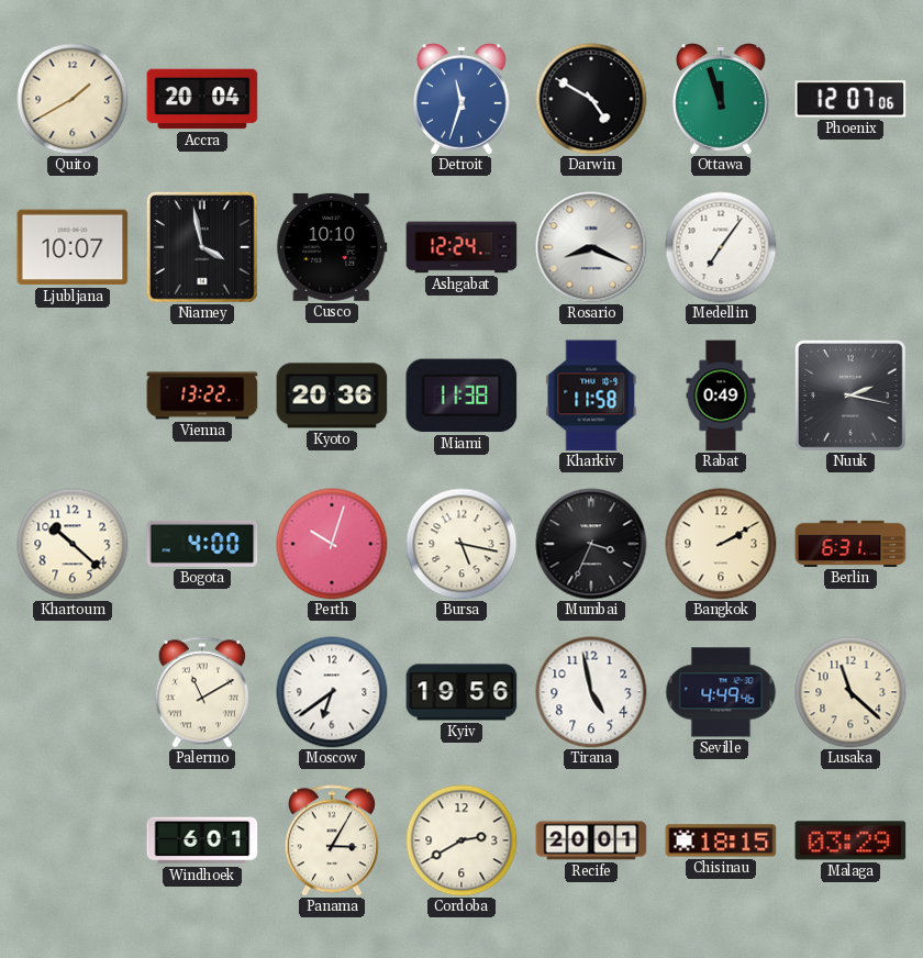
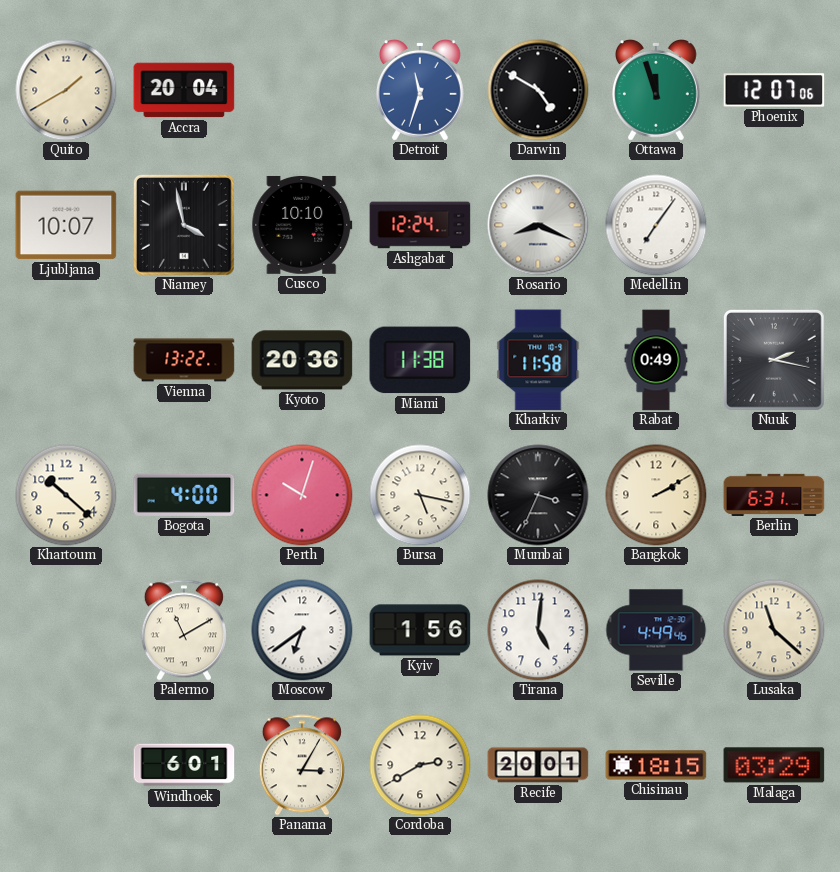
Kyiv: 19:56 -> 1:56
Tirana: 4:58 -> 5:01
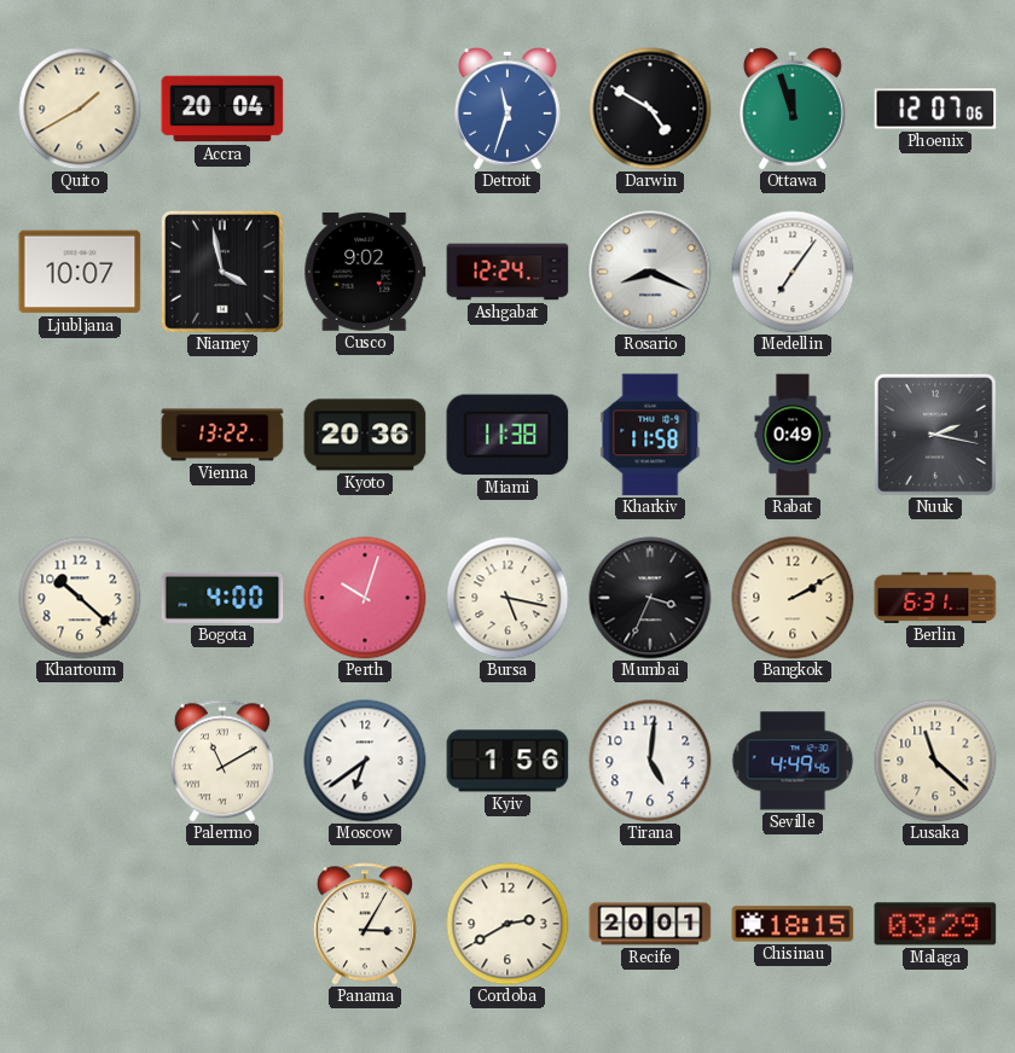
Cusco: 10:10 -> 9:02
Windhoek: 6:01 -> none
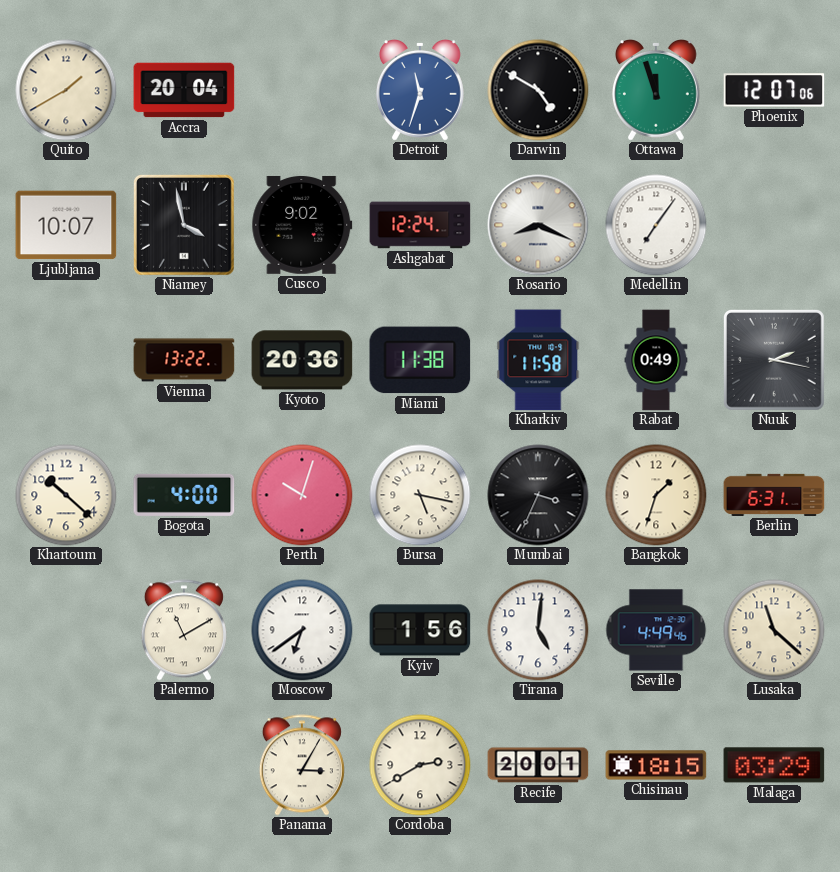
Bangkok: 2:10 -> 1:33
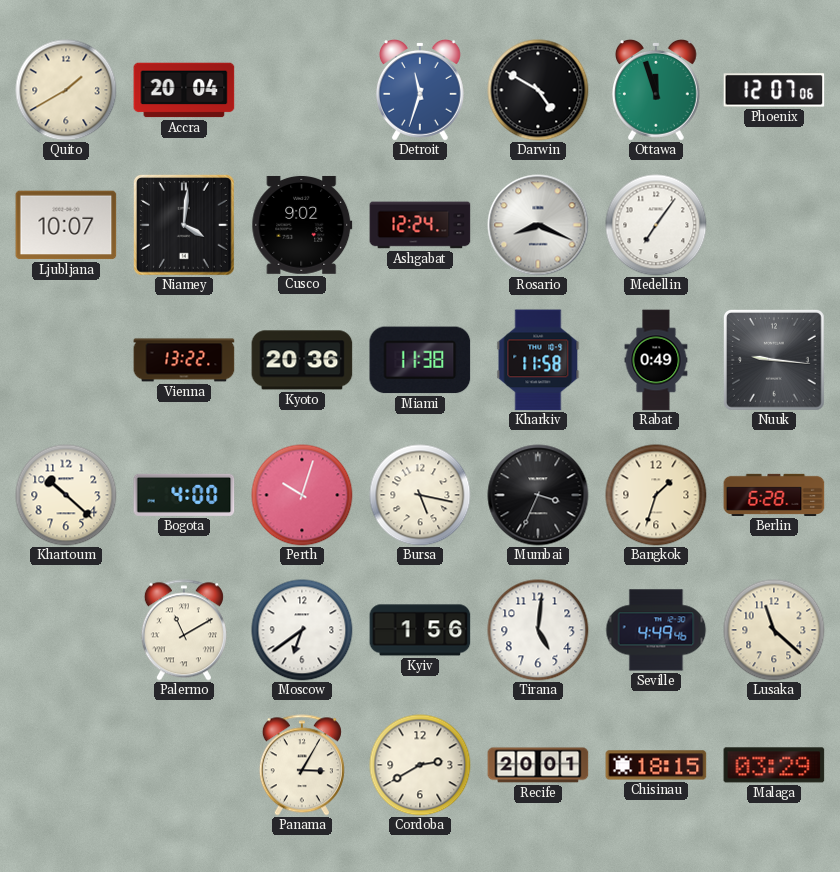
Niamey: 3:58 -> 4:01
Nuuk: 2:17 -> 9:16
Berlin: 6:31 -> 6:28
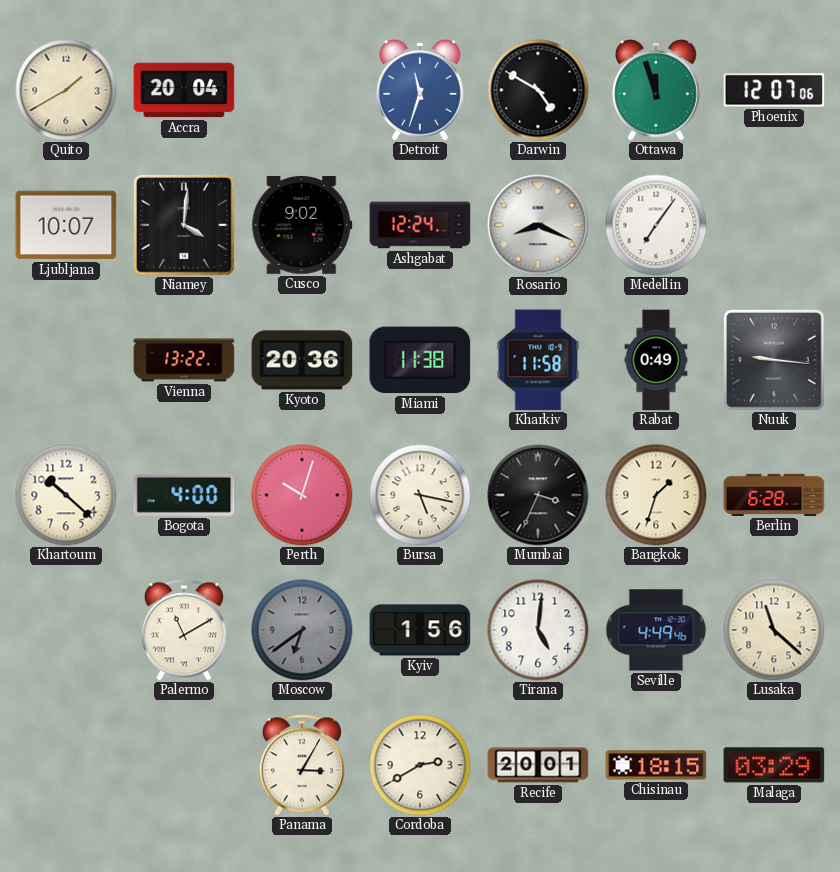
Moscow dial: white -> grey
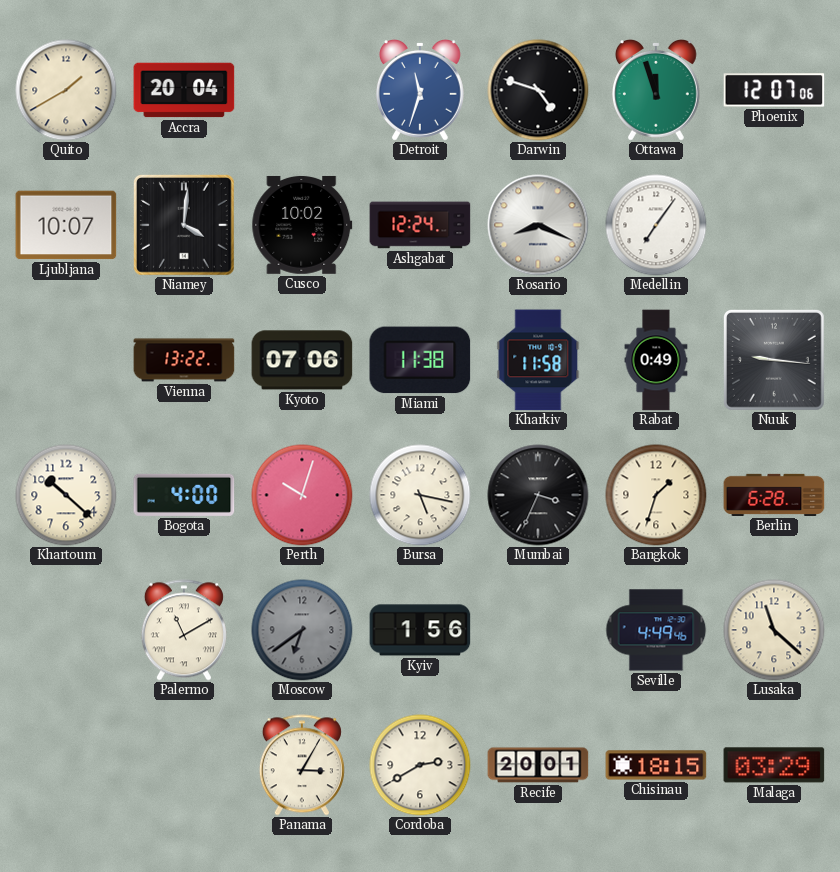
Darwin: 4:50 -> 4:48
Cusco: 9:02 -> 10:02
Kyoto: 20:36 -> 07:06
Tirana: 5:01 -> none
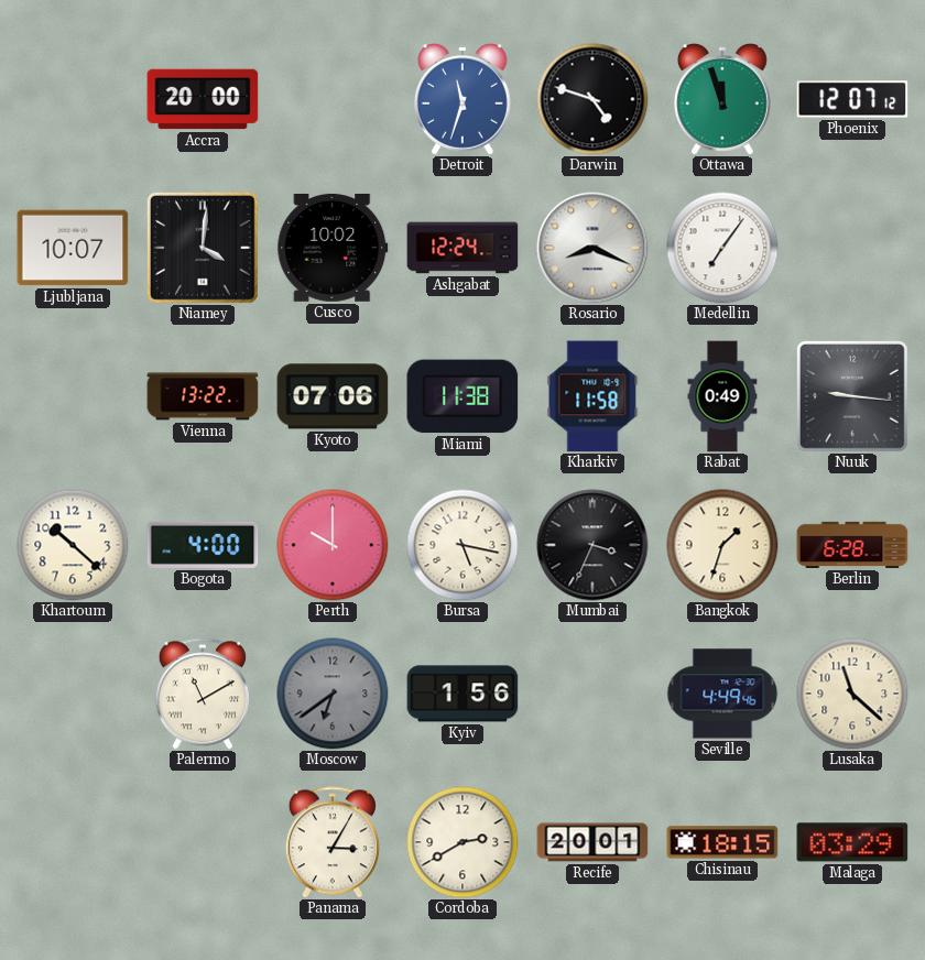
Quito: 1:40 -> none
Accra: 20:04 -> 20:00
Phoenix: 12:07:06 -> 12:07:12
Perth: 10:03 -> 10:00
